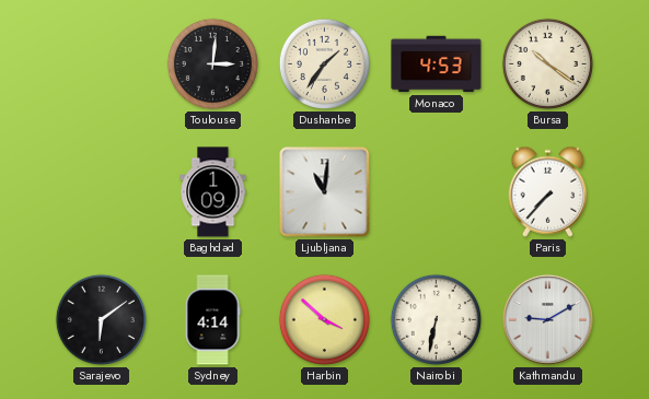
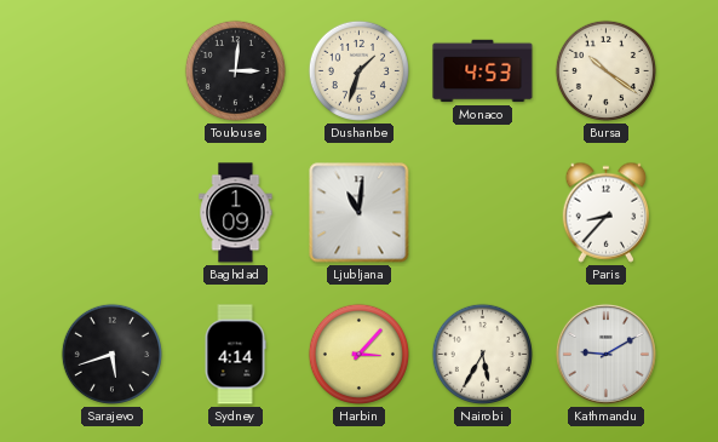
Dushanbe: 1:36 -> 1:33
Paris: 7:37 -> 8:37
Sarajevo: 6:09 -> 5:42
Harbin: 3:52 -> 3:07
Nairobi: 6:32 -> 5:35
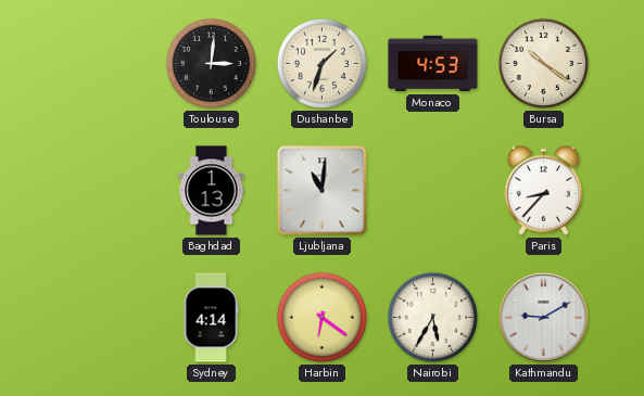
Baghdad: 1:09 -> 1:13
Sarajevo: 5:42 -> none
Harbin: 3:07 -> 6:21
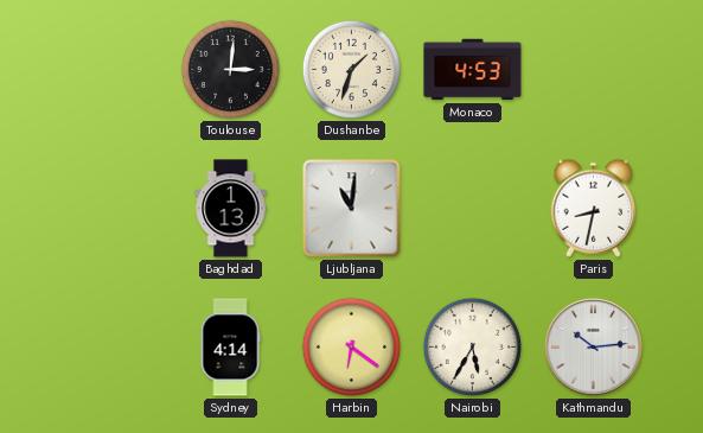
Bursa: 10:21 -> none
Paris: 8:37 -> 8:32
Kathmandu: 9:10 -> 10:14
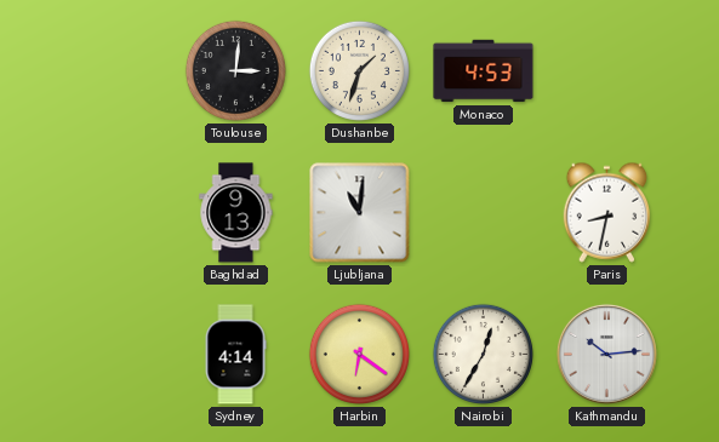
Baghdad: 1:13 -> 9:13
Nairobi: 5:35 -> 12:35
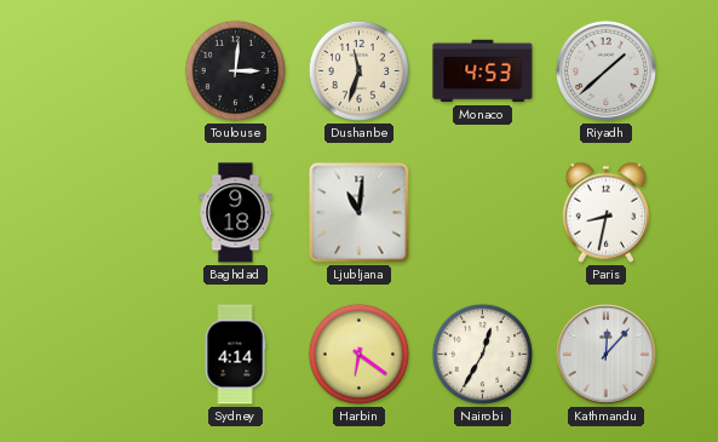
Dushanbe: 1:33 -> 11:33
Riyadh: none -> 1:38
Baghdad: 9:13 -> 9:18
Kathmandu: 10:14 -> 12:07
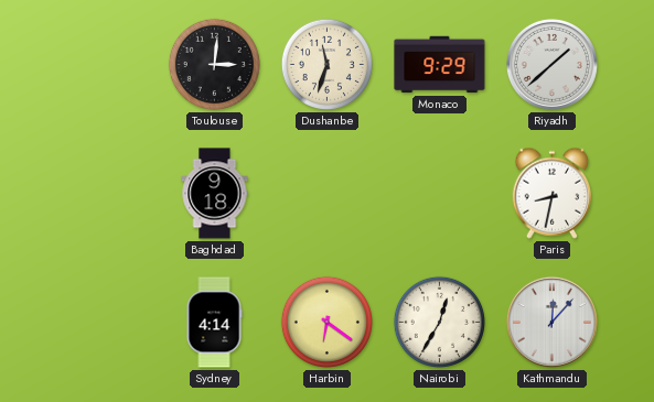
Monaco: 4:53 -> 9:29
Ljubljana: 11:01 -> none
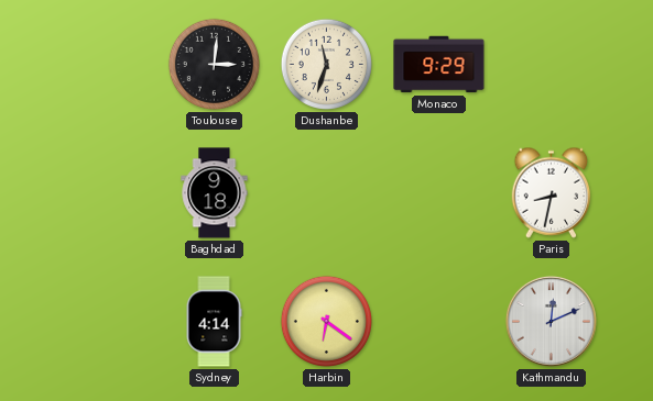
Riyadh: 1:38 -> none
Nairobi: 12:35 -> none
Kathmandu: 12:07 -> 12:11
